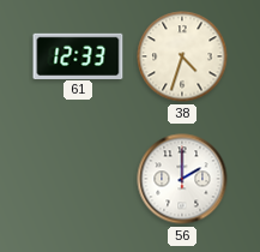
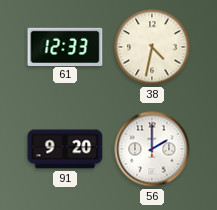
38: 4:33 -> 4:32
91: none -> 9:20
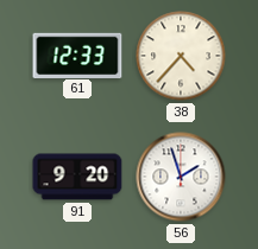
38: 4:32 -> 4:37
56: 2:00 -> 1:57
